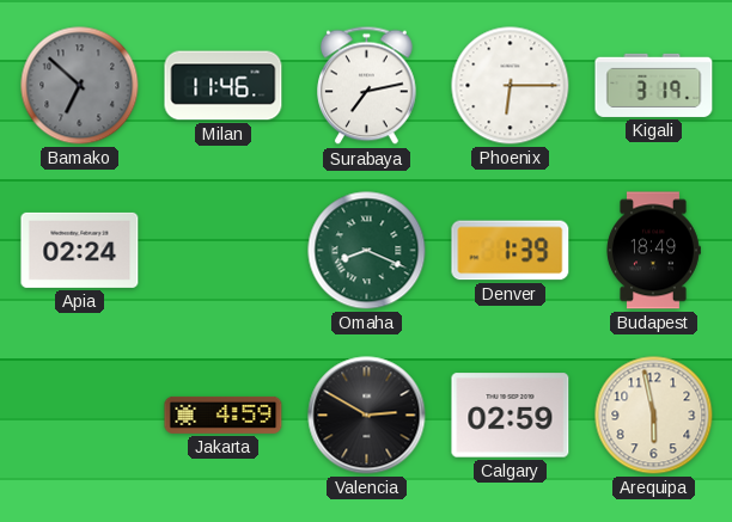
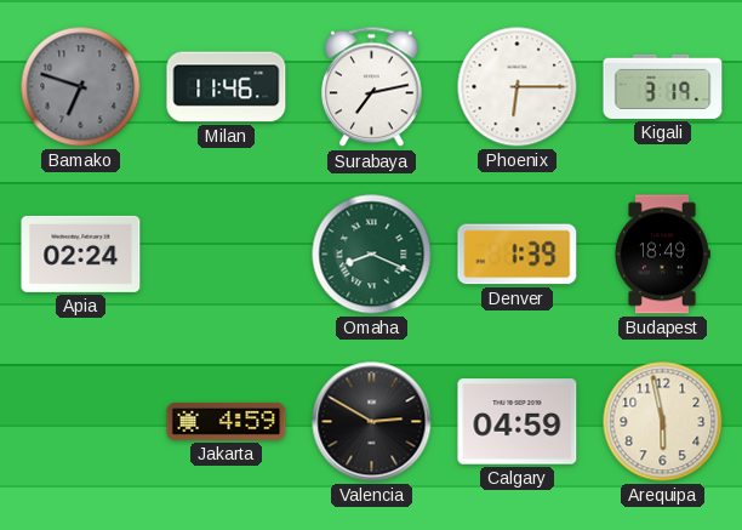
Bamako: 6:52 -> 6:48
Calgary: 02:59 -> 04:59
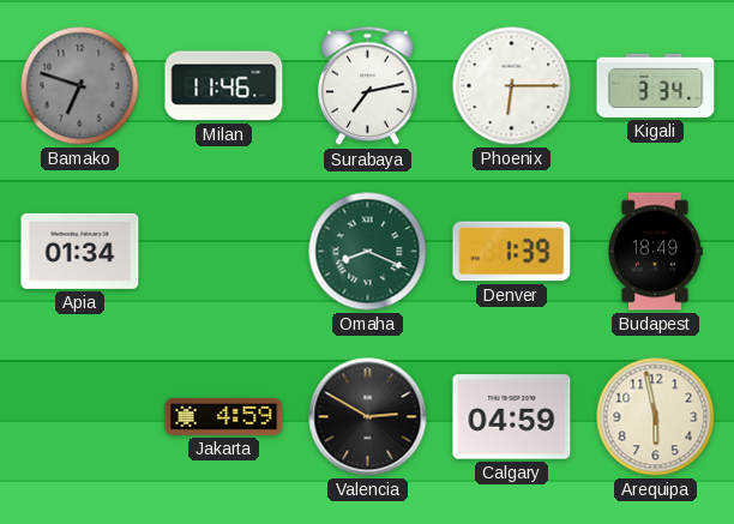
Kigali: 3:19 -> 3:34
Apia: 02:24 -> 01:34
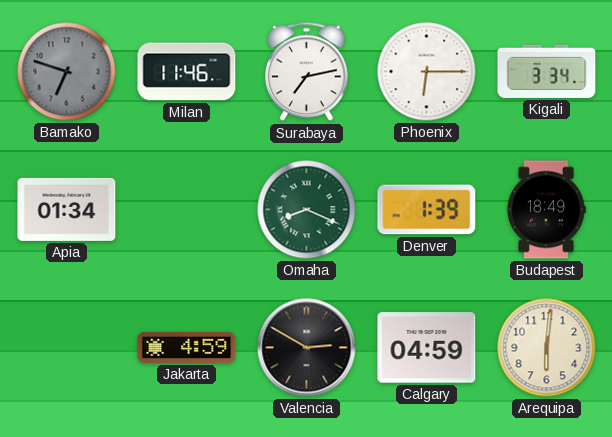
Arequipa: 5:58 -> 6:01
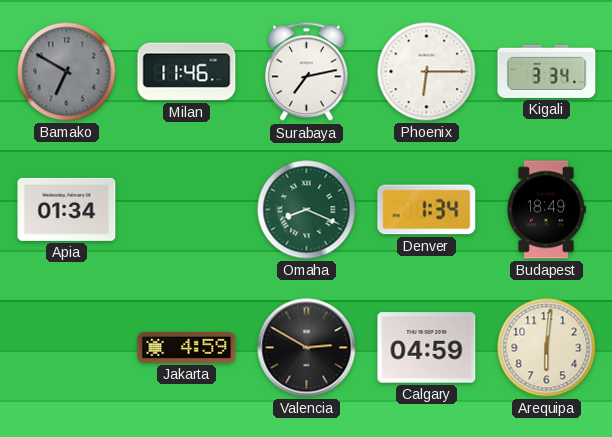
Bamako: 6:48 -> 6:50
Denver: 1:39 -> 1:34
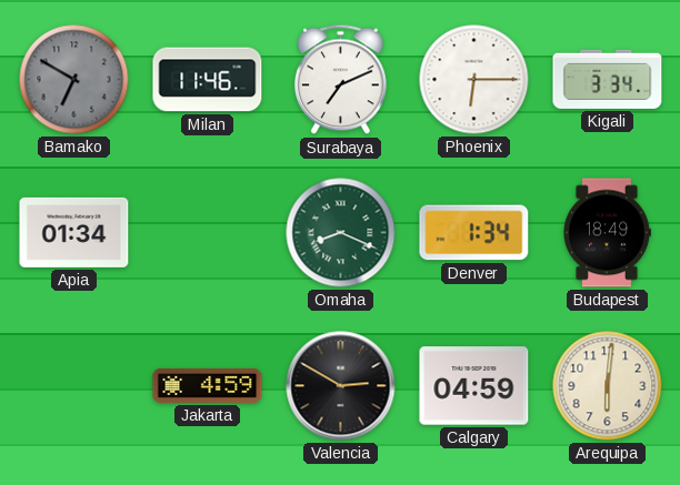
Surabaya: 7:13 -> 7:11
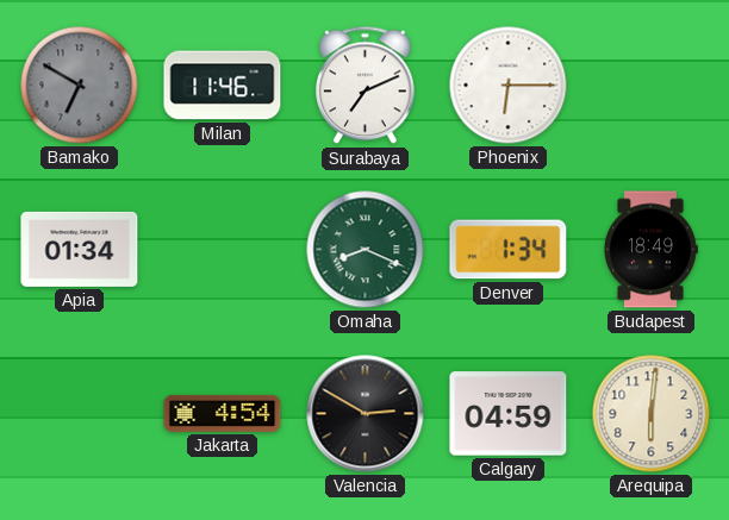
Kigali: 3:34 -> none
Jakarta: 4:59 -> 4:54
